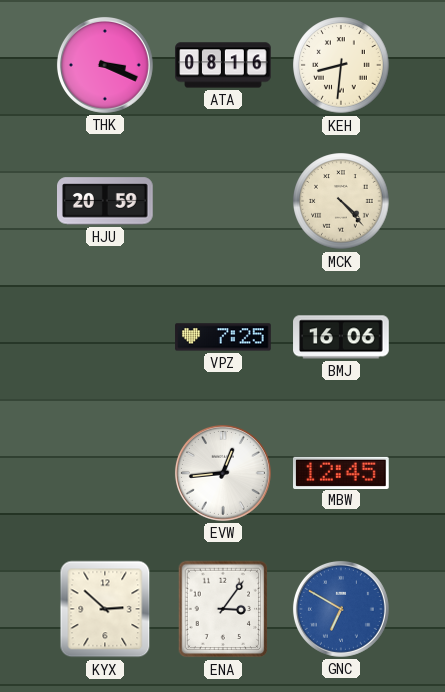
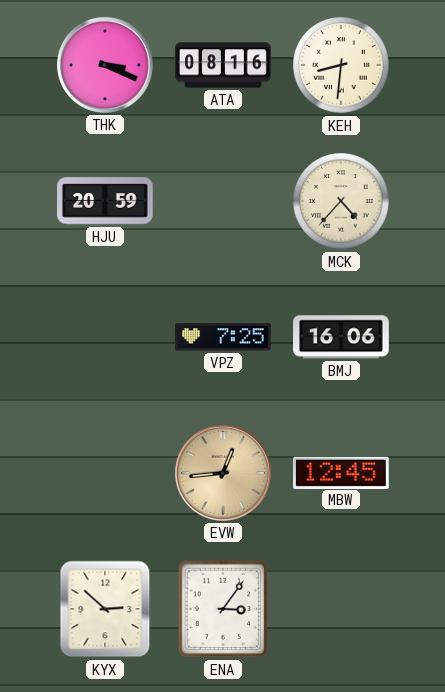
MCK: 4:23 -> 4:37
EVW dial: white -> champagne
GNC: 6:50 -> none
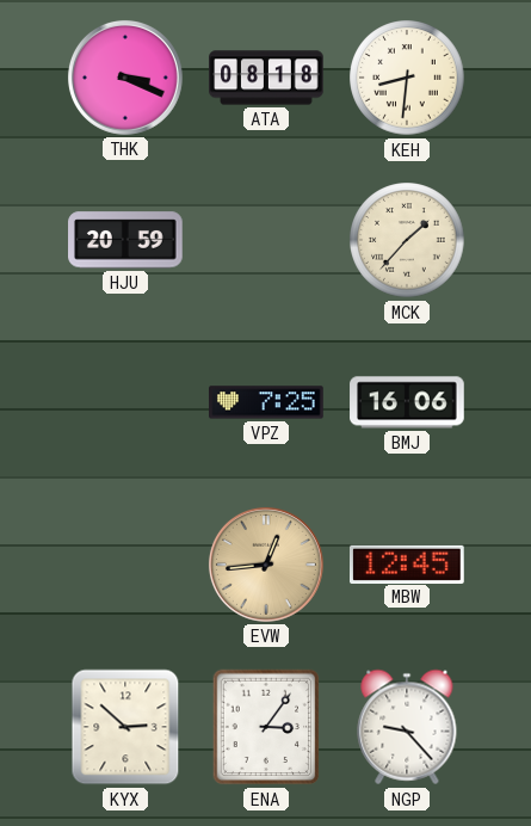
ATA: 08:16 -> 08:18
MCK: 4:37 -> 1:37
NGP: none -> 9:23
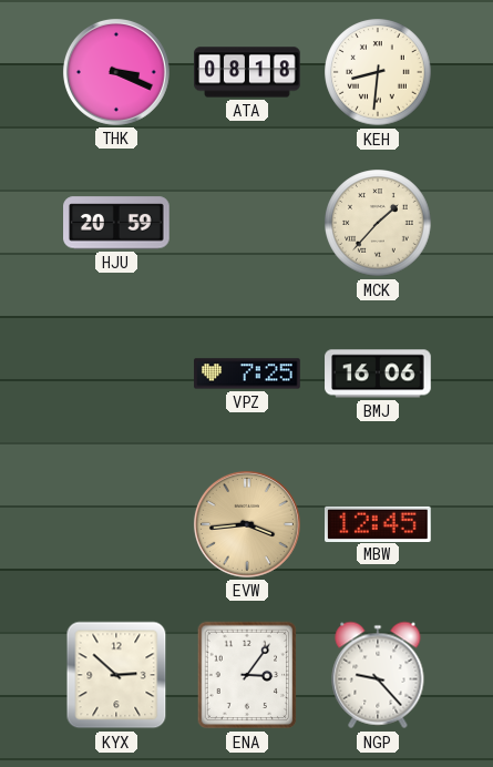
EVW: 12:44 -> 3:44
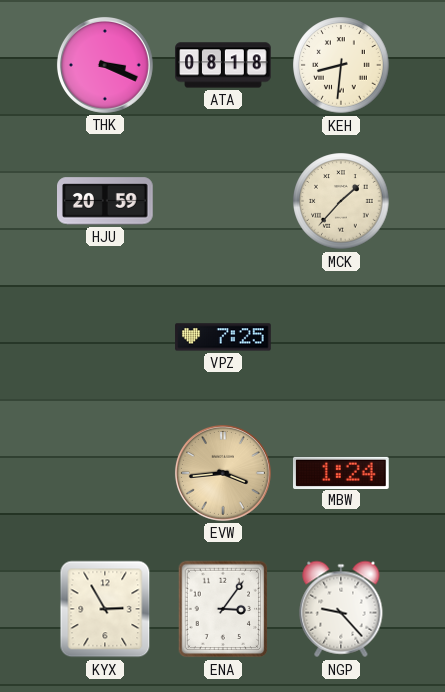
BMJ: 16:06 -> none
MBW: 12:45 -> 1:24
KYX: 2:52 -> 2:55
